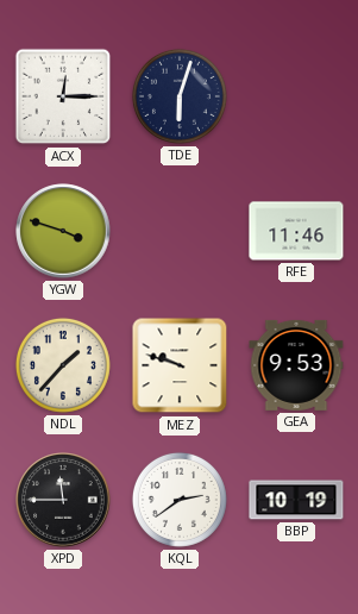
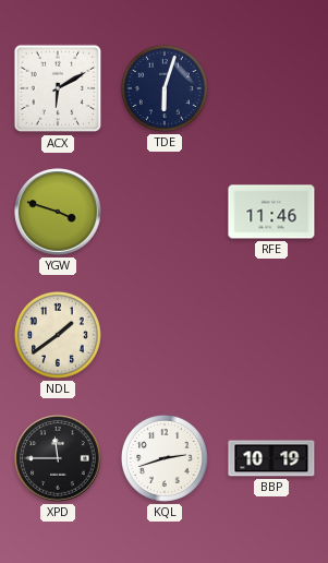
ACX: 12:15 -> 6:10
NDL: 1:37 -> 1:39
MEZ: 9:48 -> none
GEA: 9:53 -> none
KQL: 2:39 -> 2:42
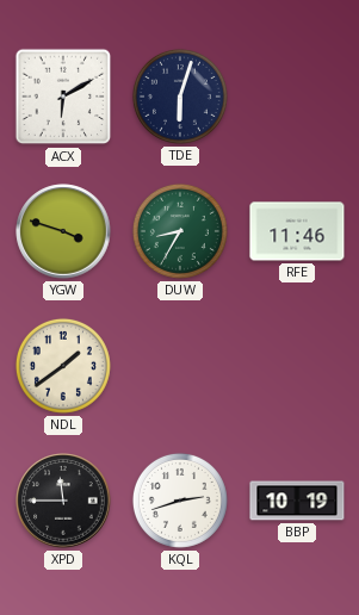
DUW: none -> 8:35
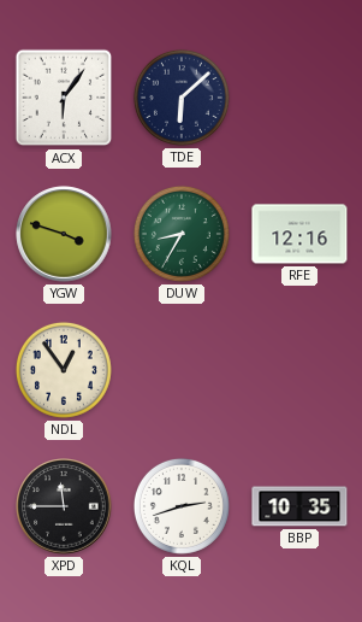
ACX: 6:10 -> 6:06
TDE: 6:03 -> 6:08
RFE: 11:46 -> 12:16
NDL: 1:39 -> 12:54
BBP: 10:19 -> 10:35
